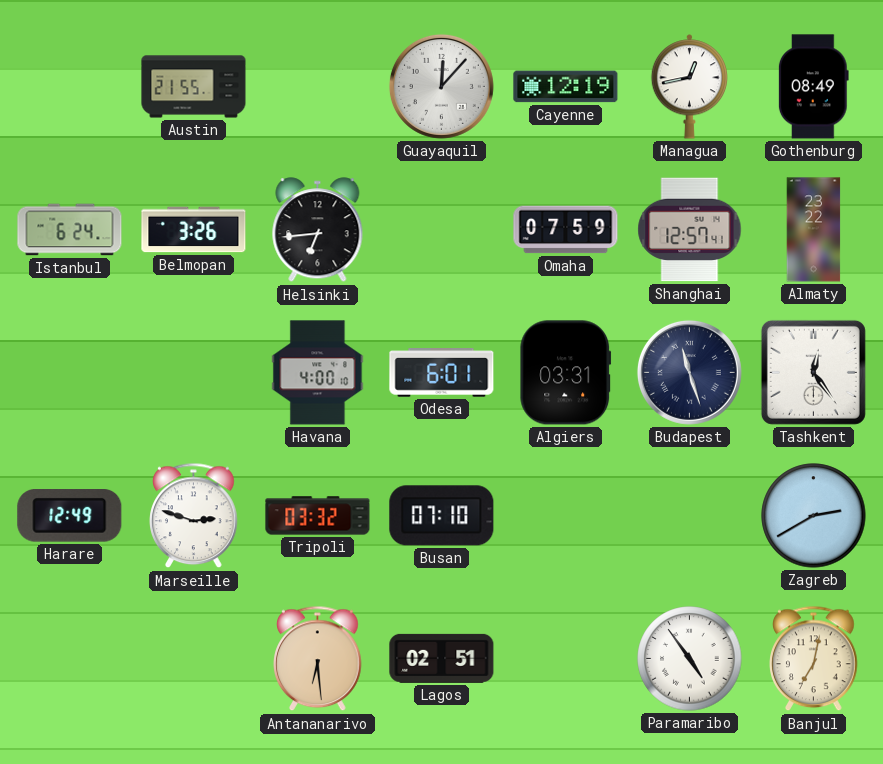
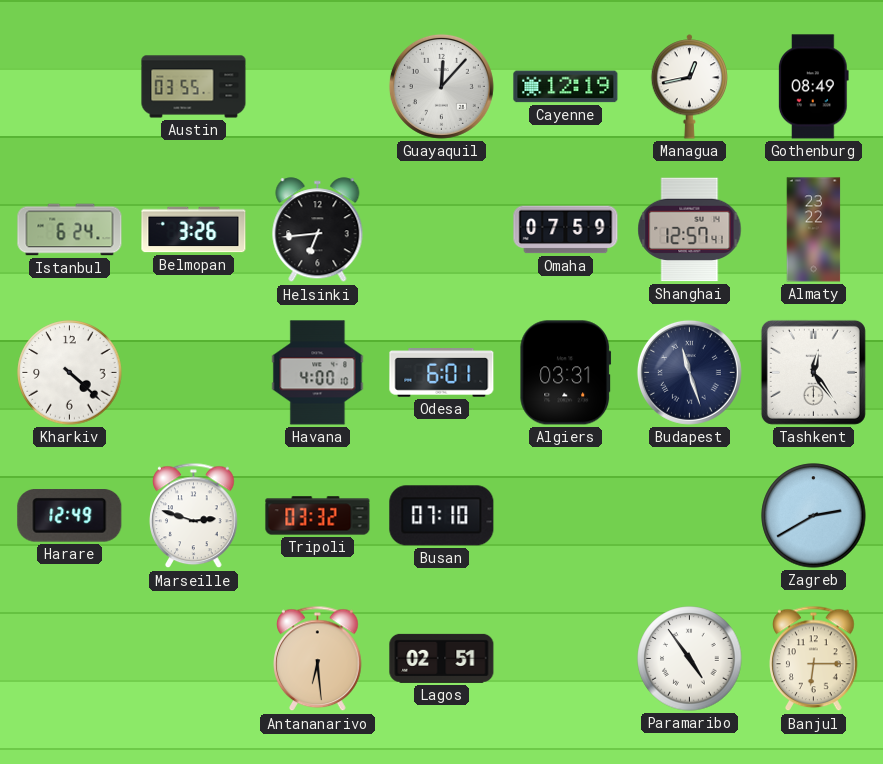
Austin: 21:55 -> 03:55
Kharkiv: none -> 4:22
Banjul: 7:02 -> 6:15
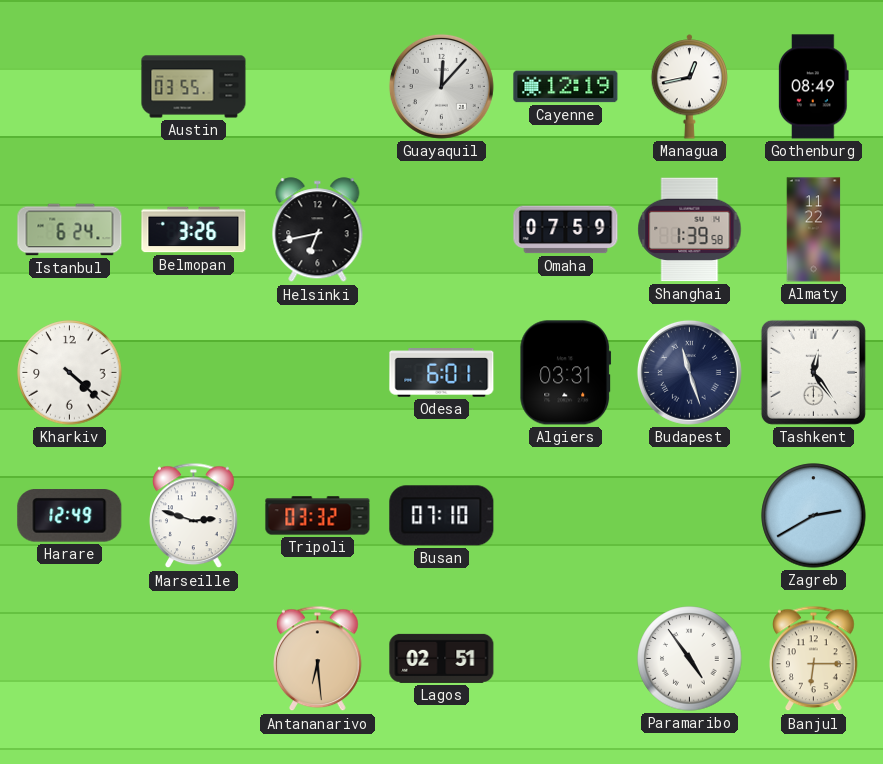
Helsinki: 6:44 -> 6:43
Shanghai: 12:57 -> 1:39
Almaty: 23:22 -> 11:22
Havana: 4:00 -> none
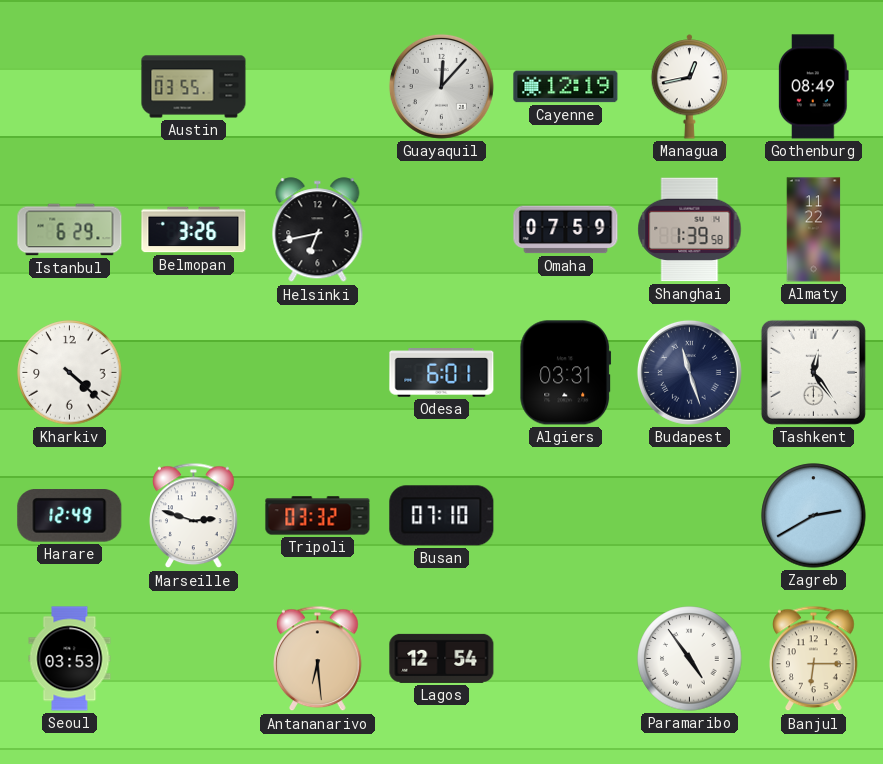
Istanbul: 6:24 -> 6:29
Seoul: none -> 03:53
Lagos: 02:51 -> 12:54
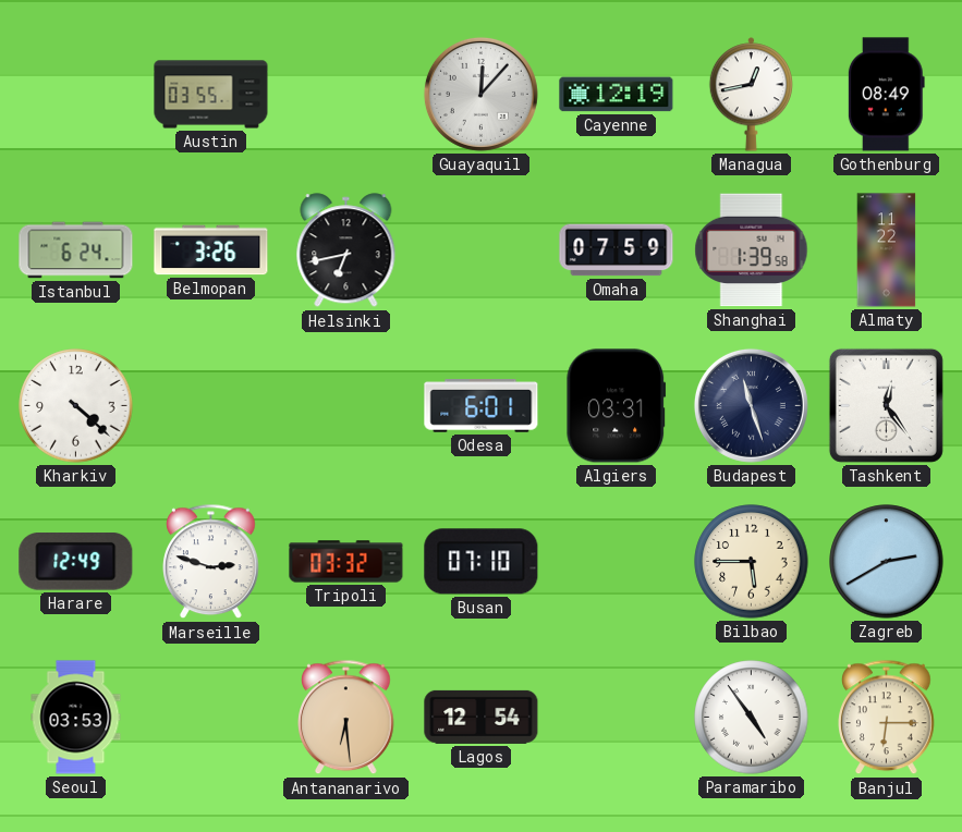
Istanbul: 6:29 -> 6:24
Bilbao: none -> 5:45
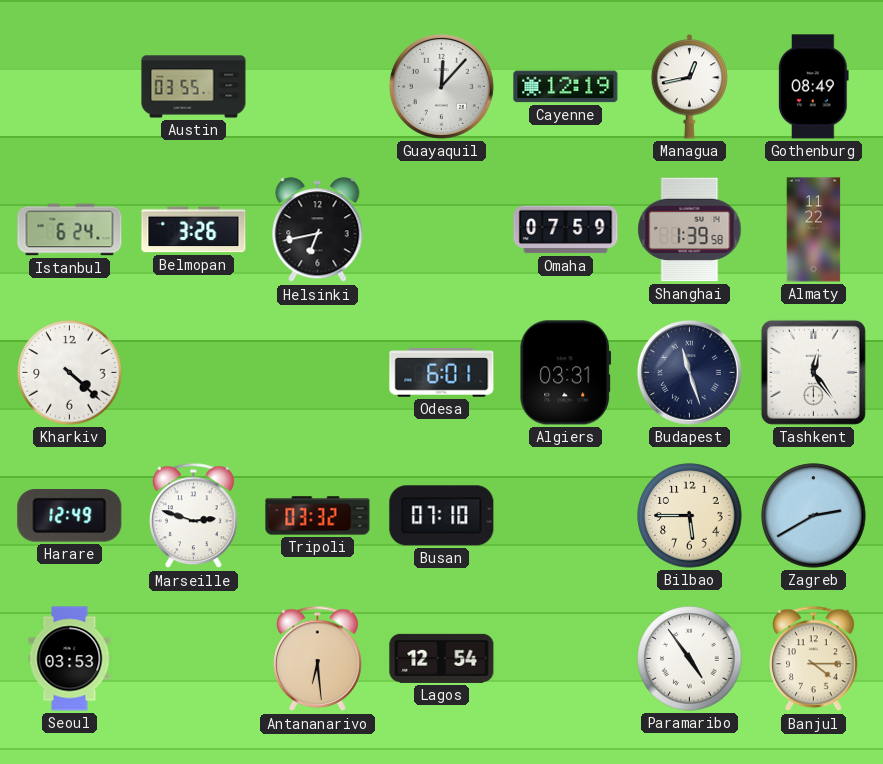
Banjul: 6:15 -> 4:15
